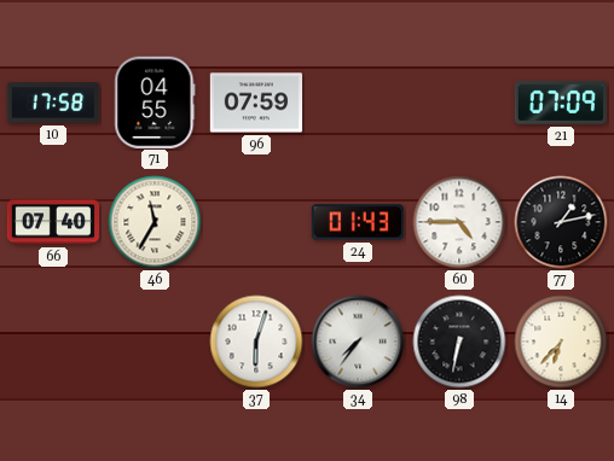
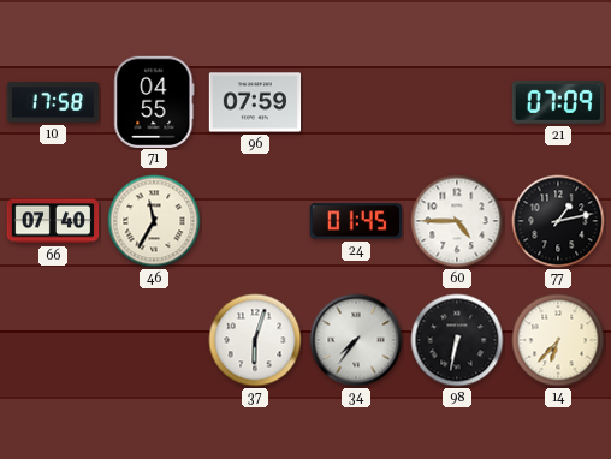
24: 01:43 -> 01:45
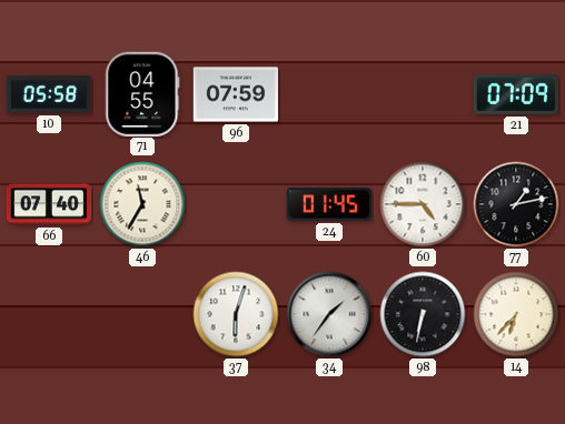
10: 17:58 -> 05:58
34: 7:36 -> 1:36
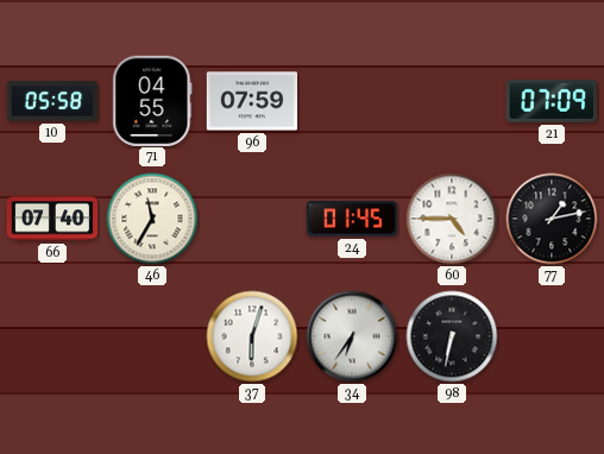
34: 1:36 -> 6:36
14: 6:37 -> none
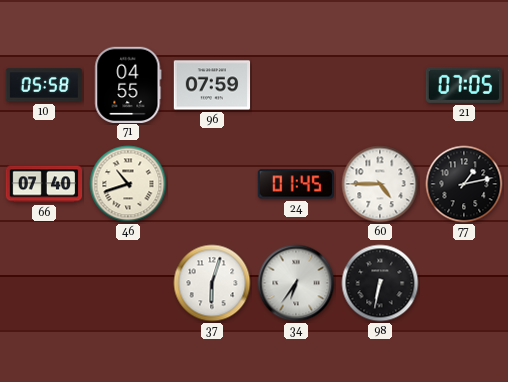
21: 07:09 -> 07:05
46: 11:35 -> 10:42
